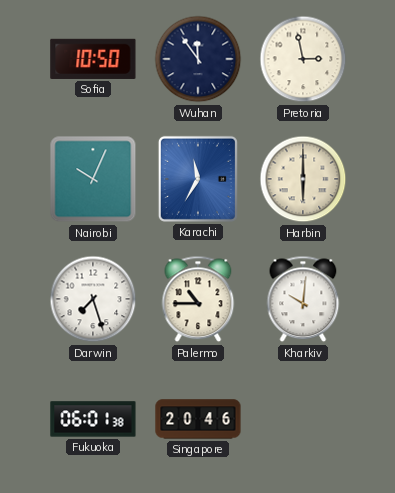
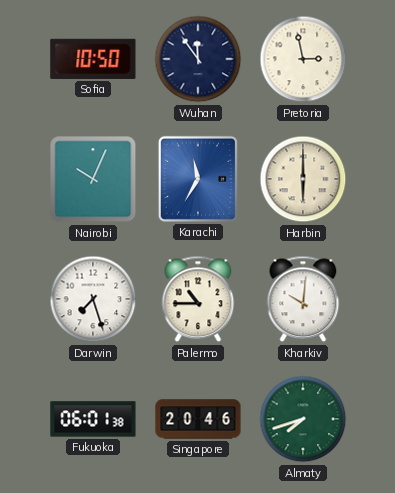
Almaty: none -> 7:42
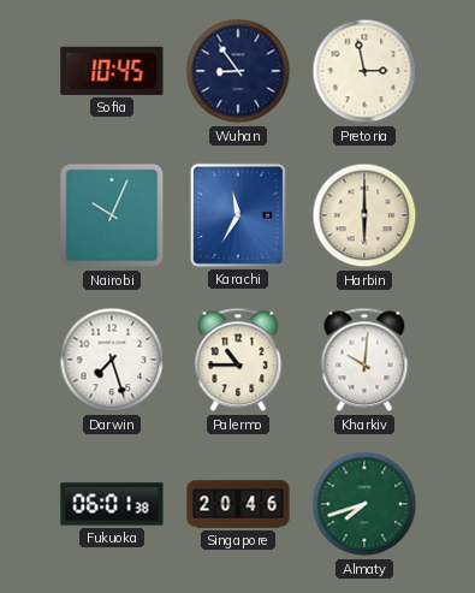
Sofia: 10:50 -> 10:45
Wuhan: 11:54 -> 8:54
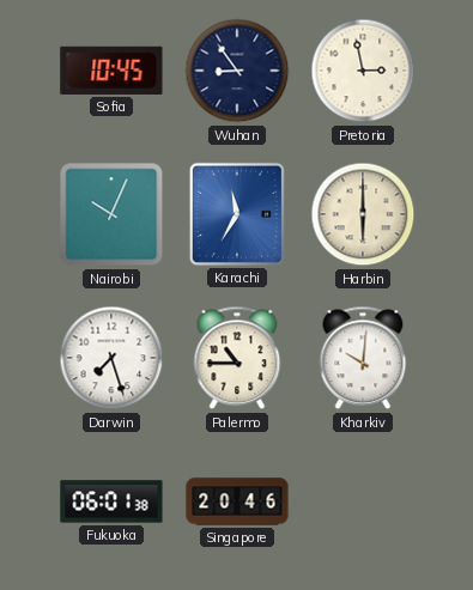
Almaty: 7:42 -> none
